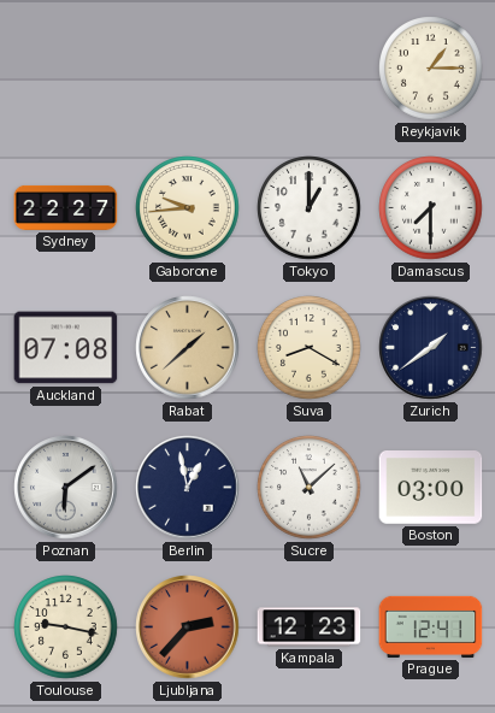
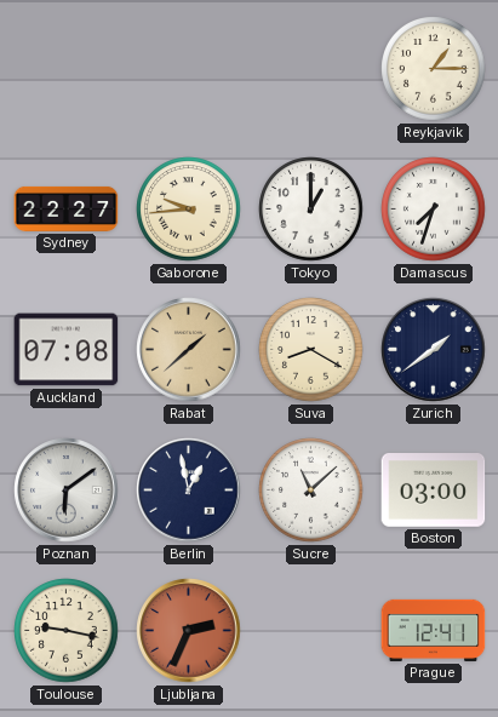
Damascus: 7:30 -> 7:33
Ljubljana: 2:37 -> 2:34
Kampala: 12:23 -> none
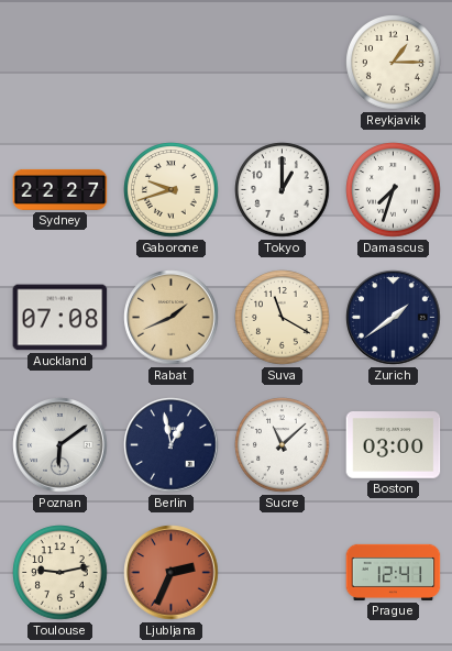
Gaborone: 9:44 -> 9:42
Rabat: 1:38 -> 1:41
Suva: 8:20 -> 11:20
Toulouse: 9:17 -> 9:13
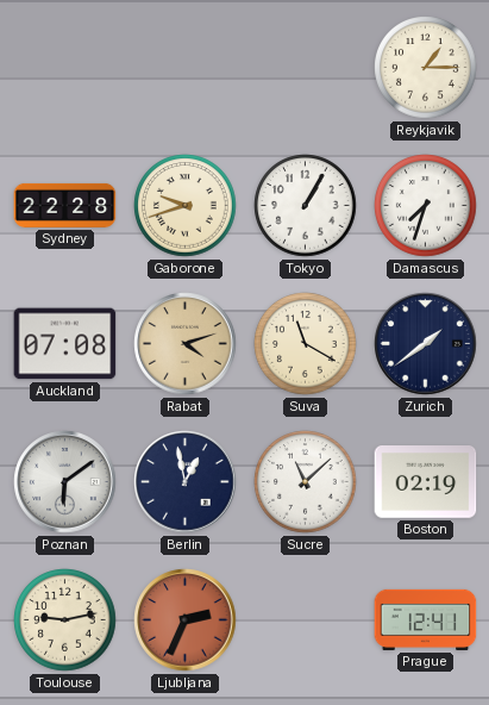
Sydney: 22:27 -> 22:28
Tokyo: 1:00 -> 1:05
Rabat: 1:41 -> 4:12
Boston: 03:00 -> 02:19
